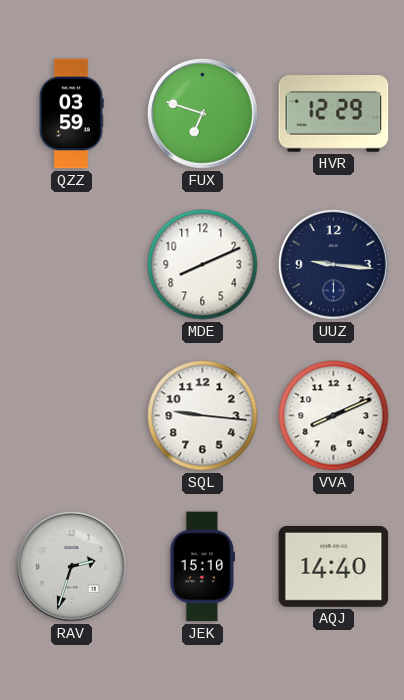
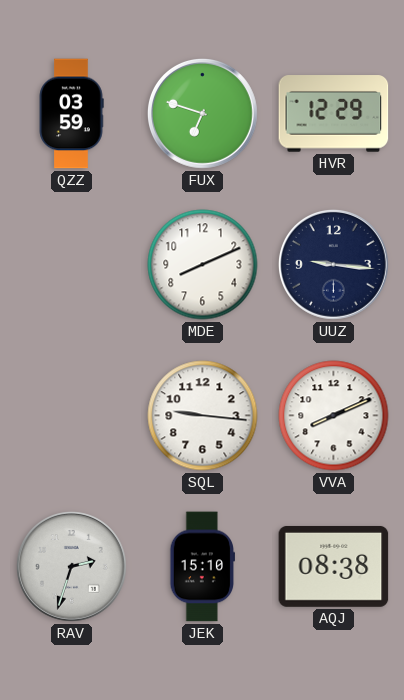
AQJ: 14:40 -> 08:38
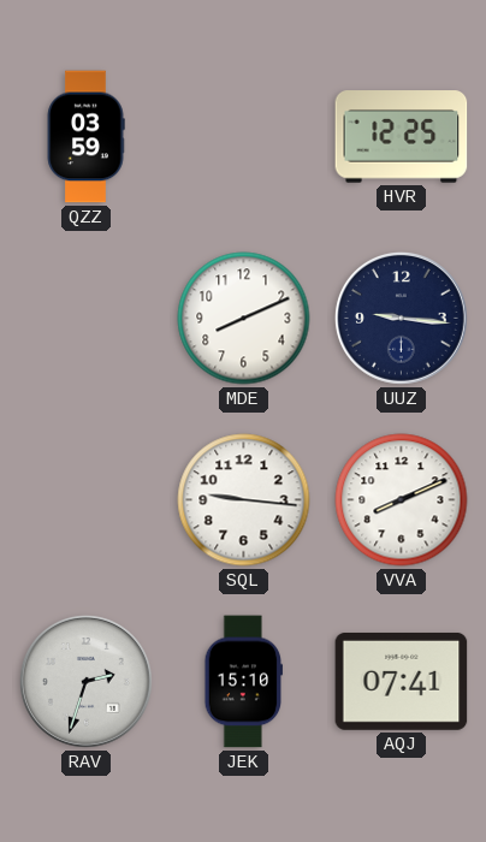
FUX: 6:48 -> none
HVR: 12:29 -> 12:25
AQJ: 08:38 -> 07:41
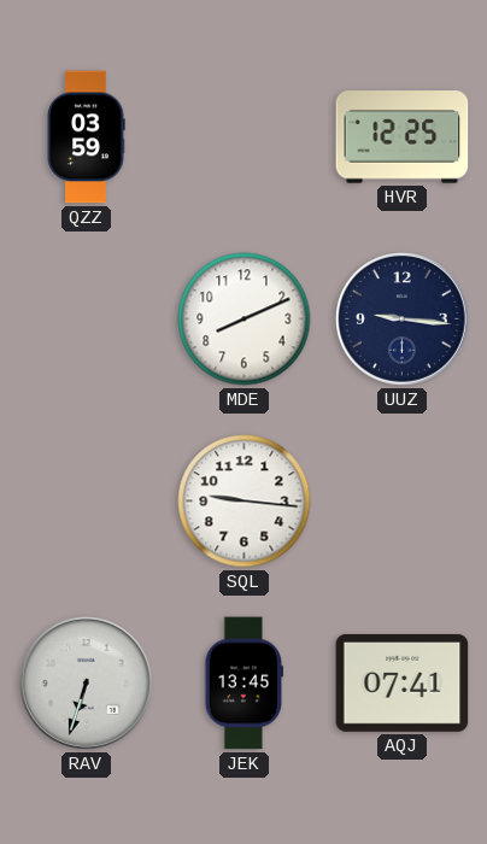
VVA: 8:11 -> none
RAV: 2:33 -> 6:33
JEK: 15:10 -> 13:45
